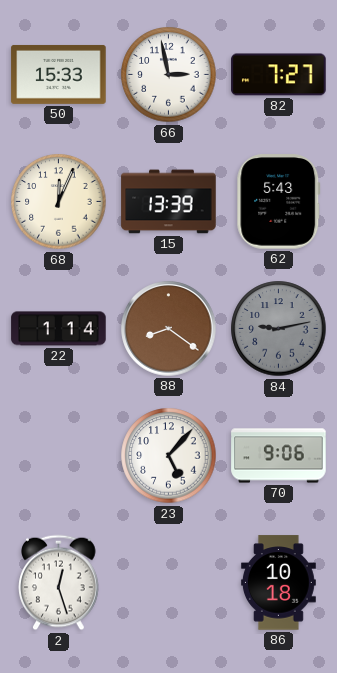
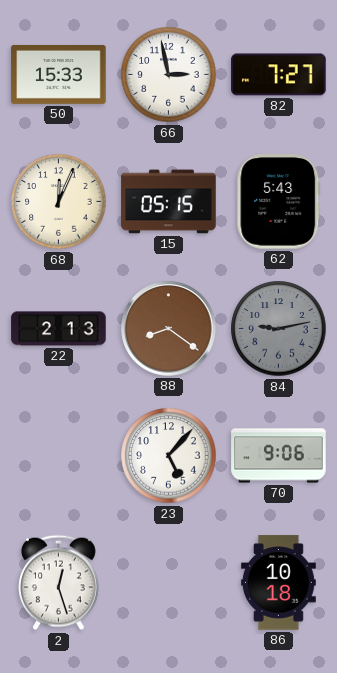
15: 13:39 -> 05:15
22: 1:14 -> 2:13
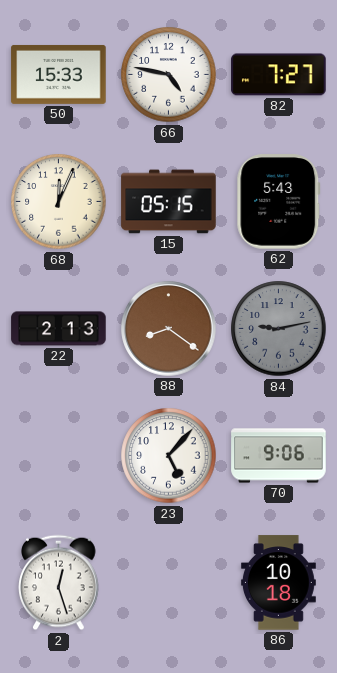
66: 2:58 -> 4:47
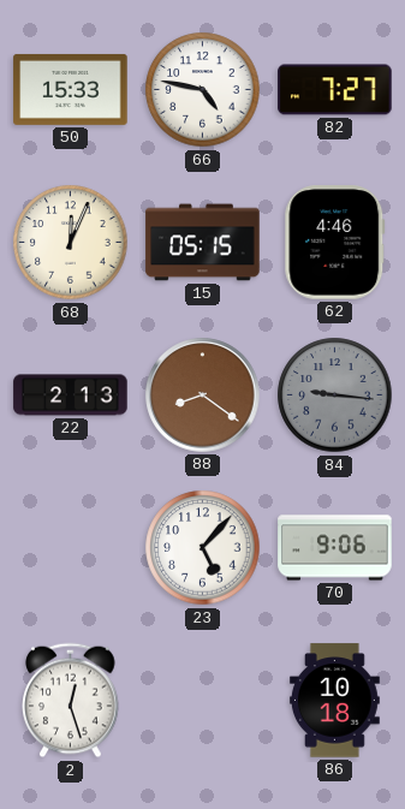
62: 5:43 -> 4:46
84: 9:13 -> 9:16
